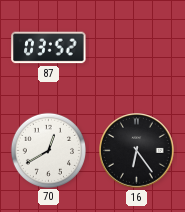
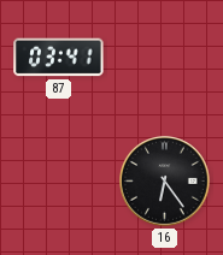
87: 03:52 -> 03:41
70: 12:40 -> none
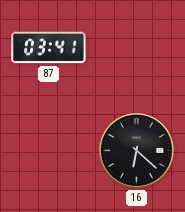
16: 6:24 -> 6:22
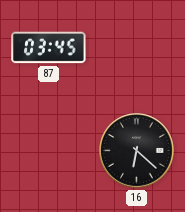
87: 03:41 -> 03:45
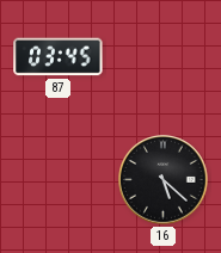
16: 6:22 -> 5:22
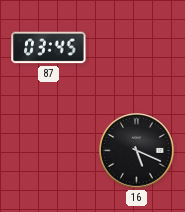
16: 5:22 -> 5:19
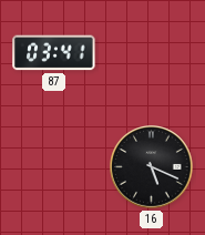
87: 03:45 -> 03:41
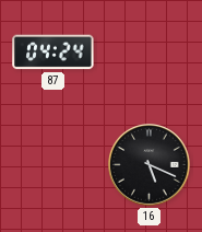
87: 03:41 -> 04:24
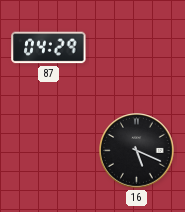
87: 04:24 -> 04:29
